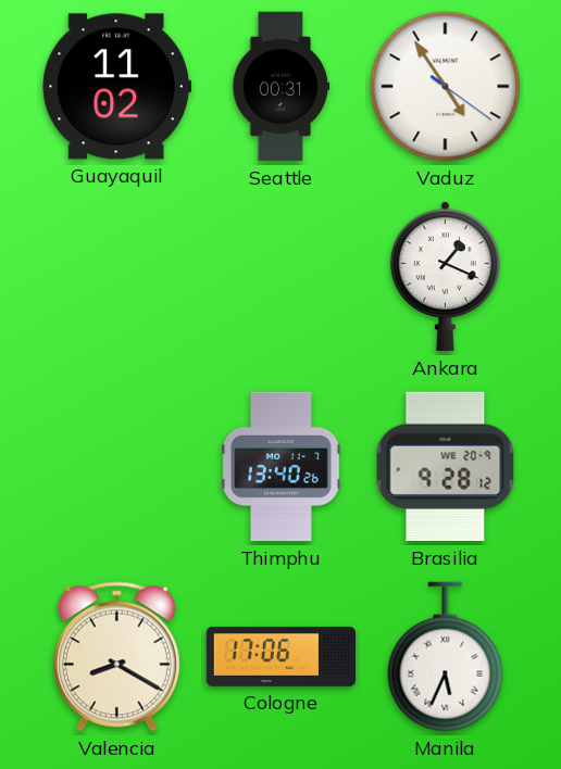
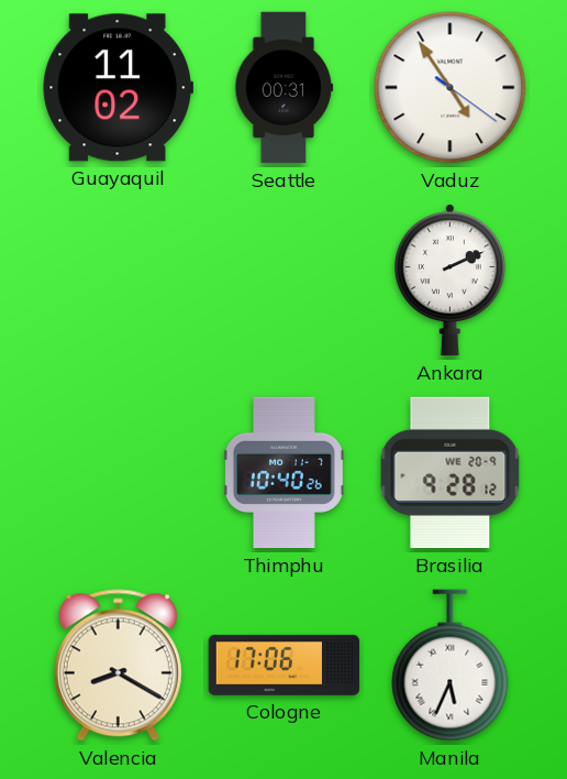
Ankara: 1:19 -> 2:11
Thimphu: 13:40 -> 10:40
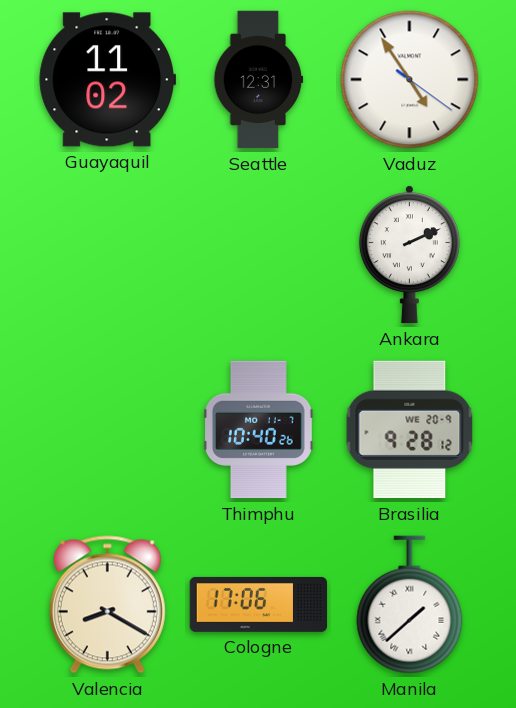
Seattle: 00:31 -> 12:31
Manila: 5:34 -> 1:38
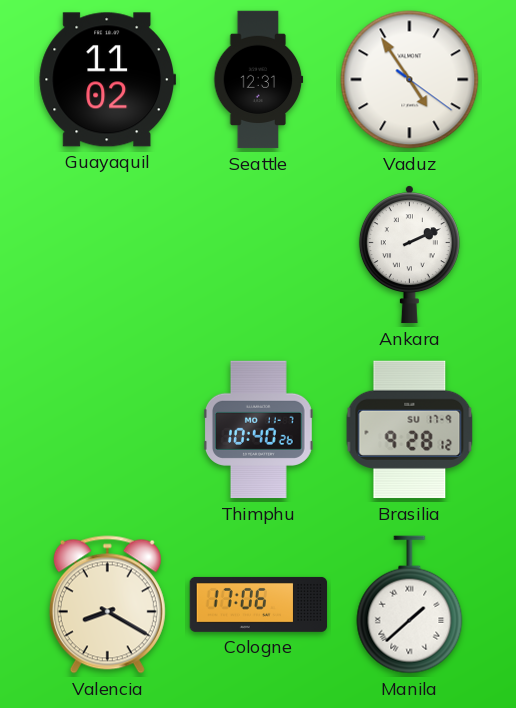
Brasilia date: WE 20-9 -> SU 17-9
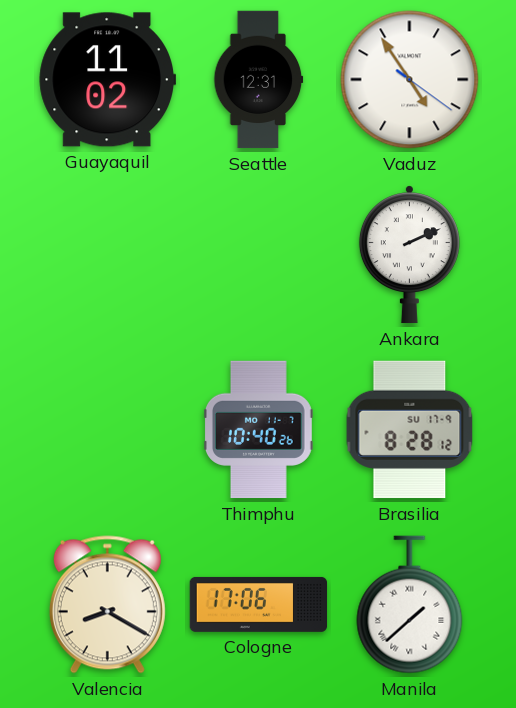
Brasilia: 9:28 -> 8:28
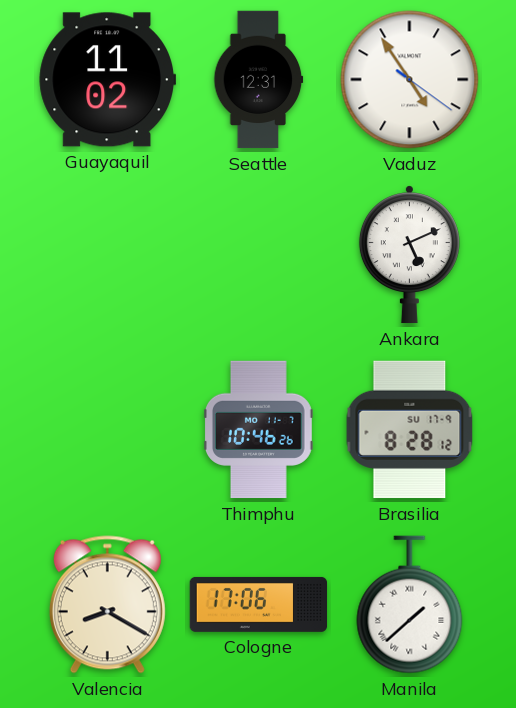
Ankara: 2:11 -> 5:11
Thimphu: 10:40 -> 10:46
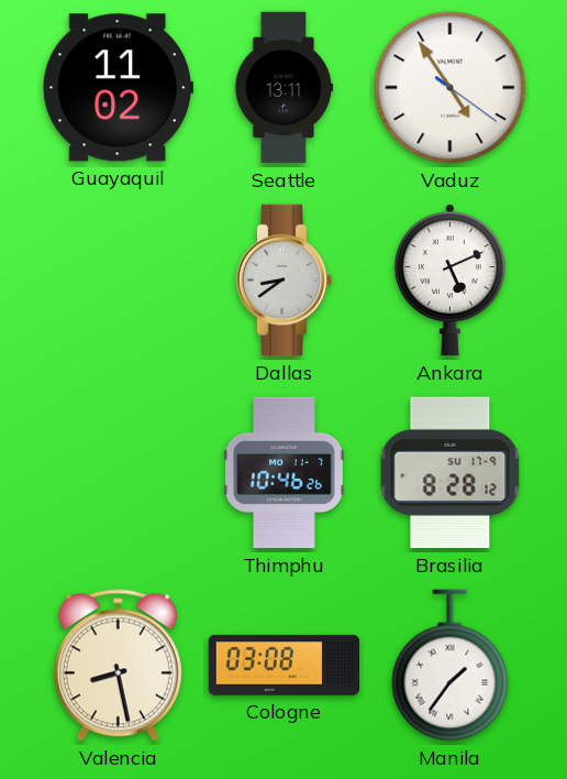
Seattle: 12:31 -> 13:11
Dallas: none -> 8:39
Valencia: 8:20 -> 8:28
Cologne: 17:06 -> 03:08
Manila: 1:38 -> 1:36
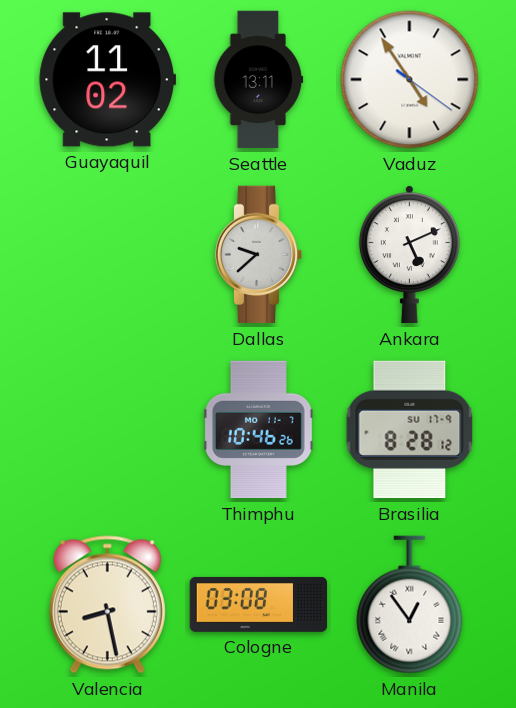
Dallas: 8:39 -> 9:38
Manila: 1:36 -> 12:54
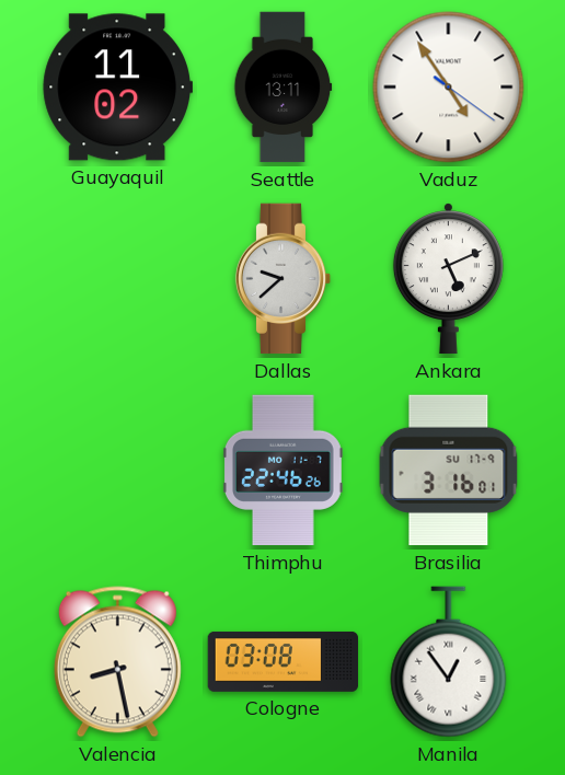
Thimphu: 10:46 -> 22:46
Brasilia: 8:28 -> 3:16
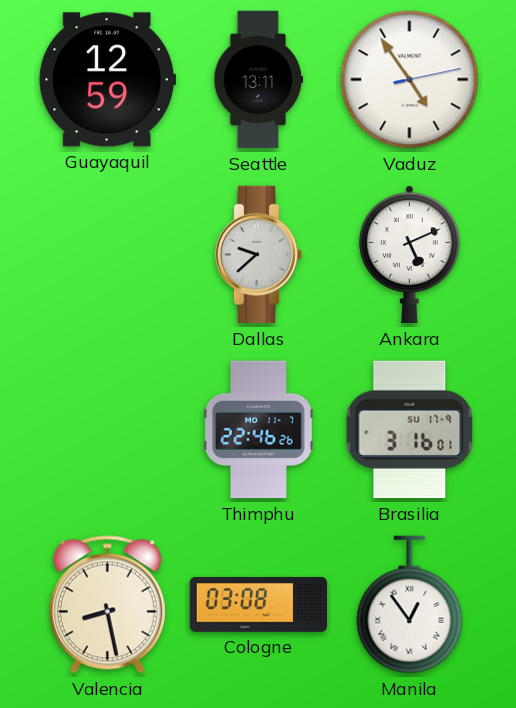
Guayaquil: 11:02 -> 12:59
Vaduz: 4:54:21 -> 4:54:13
